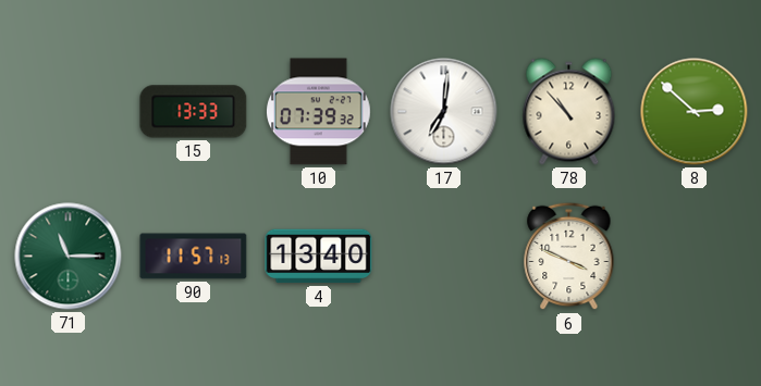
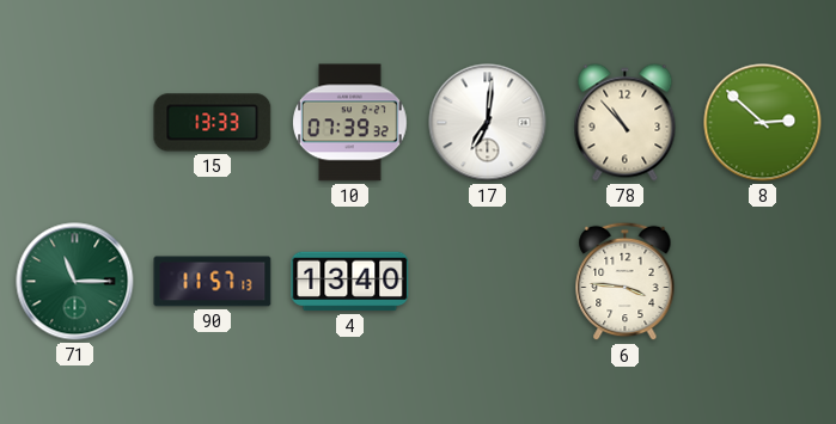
6: 3:49 -> 3:46
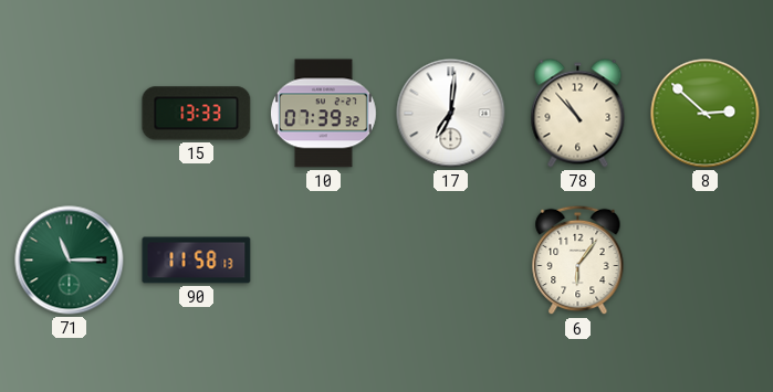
90: 11:57 -> 11:58
4: 13:40 -> none
6: 3:46 -> 6:06
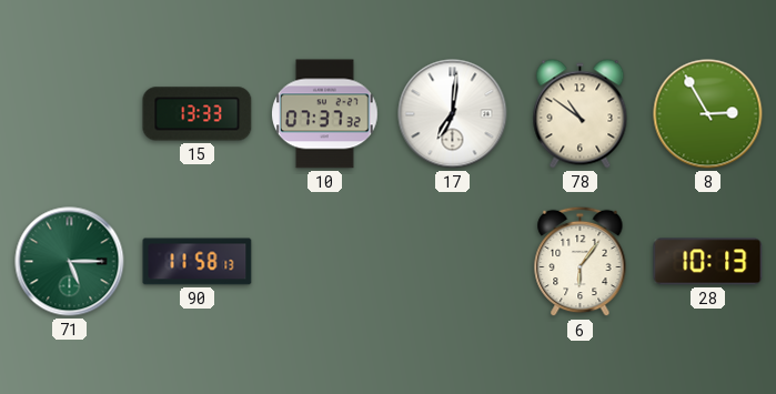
10: 07:39 -> 07:37
78: 10:53 -> 10:51
8: 2:52 -> 2:55
71: 11:15 -> 5:15
28: none -> 10:13
